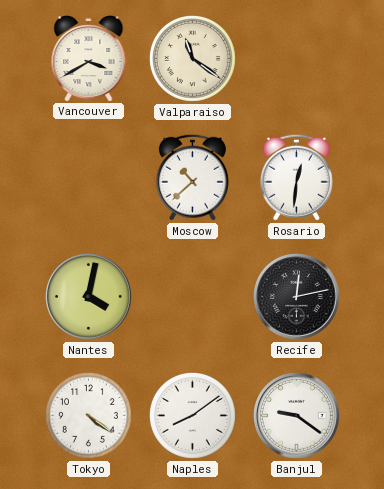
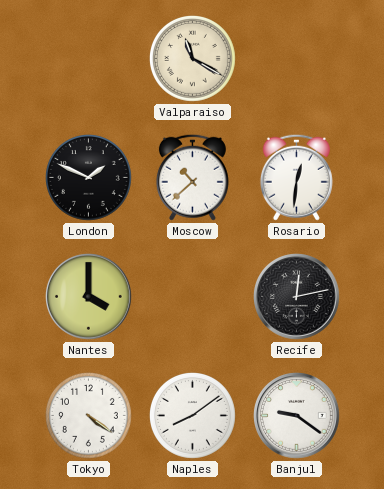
Vancouver: 3:40 -> none
Valparaiso: 11:21 -> 11:20
London: none -> 1:49
Nantes: 4:02 -> 4:00
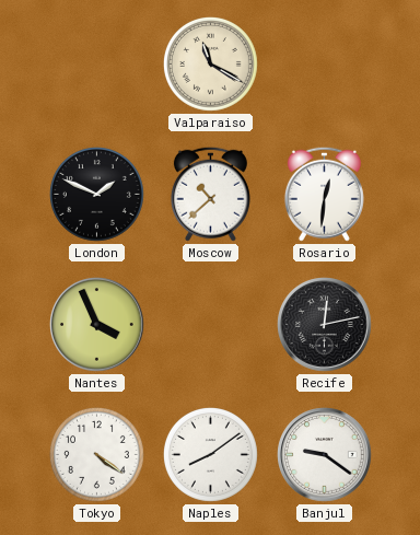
Nantes: 4:00 -> 3:56
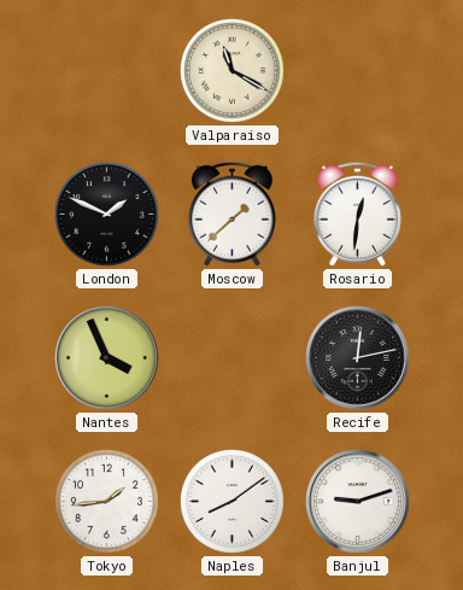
Moscow: 10:38 -> 1:38
Tokyo: 4:21 -> 1:44
Banjul: 9:21 -> 9:12
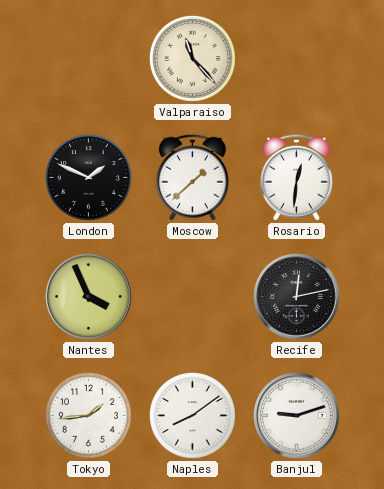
Valparaiso: 11:20 -> 11:23
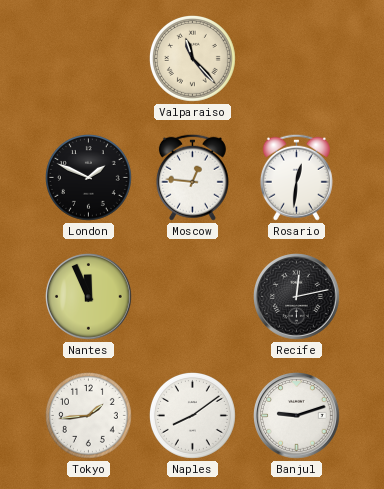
Moscow: 1:38 -> 12:46
Nantes: 3:56 -> 11:56
